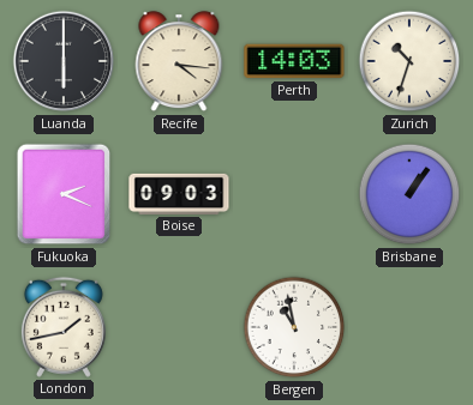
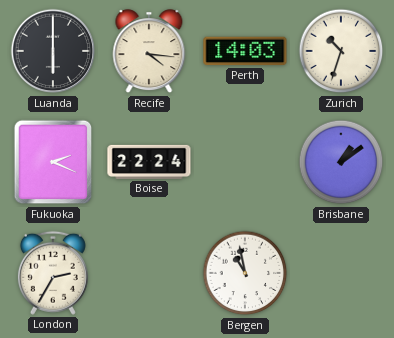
Boise: 09:03 -> 22:24
Brisbane: 1:06 -> 1:09
London: 1:43 -> 2:35
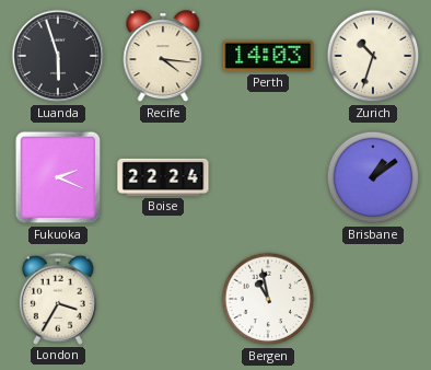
Luanda: 6:00 -> 5:57
London: 2:35 -> 3:35
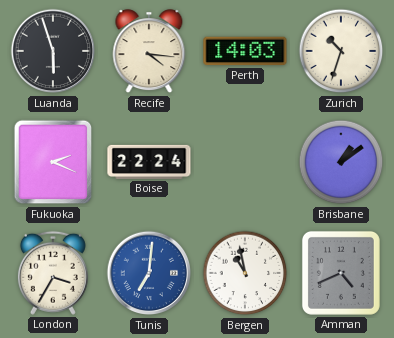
Tunis: none -> 7:01
Amman: none -> 4:41
